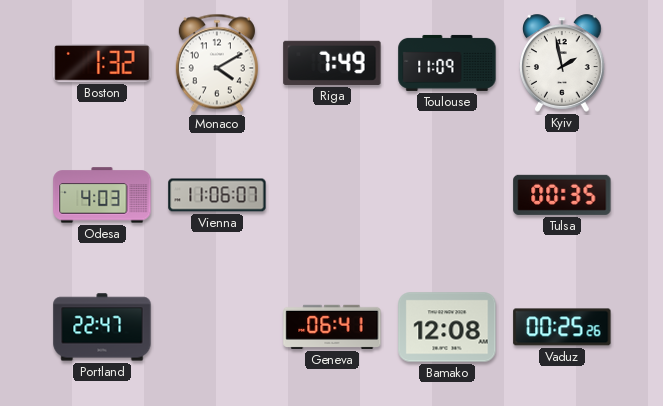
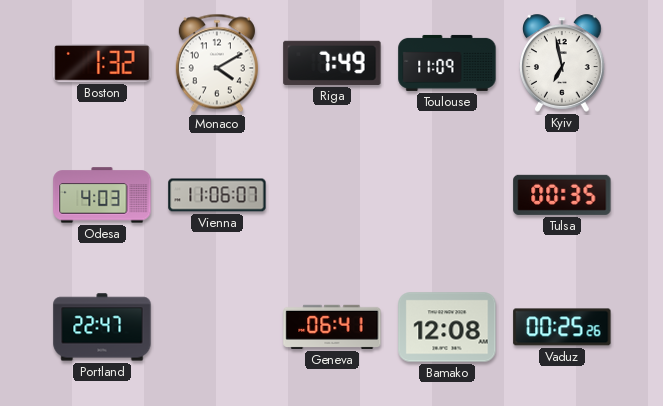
Kyiv: 1:58 -> 6:58
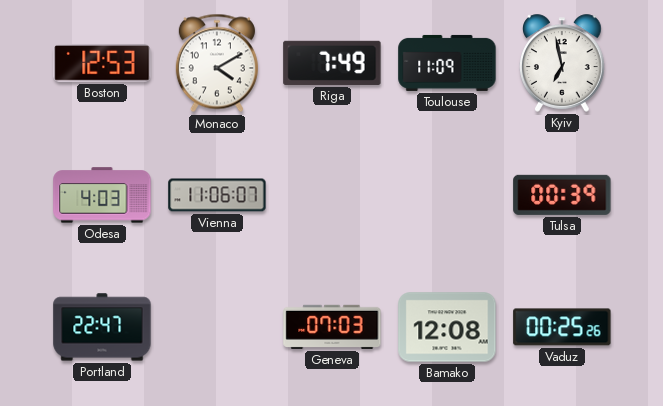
Boston: 1:32 -> 12:53
Tulsa: 00:35 -> 00:39
Geneva: 06:41 -> 07:03
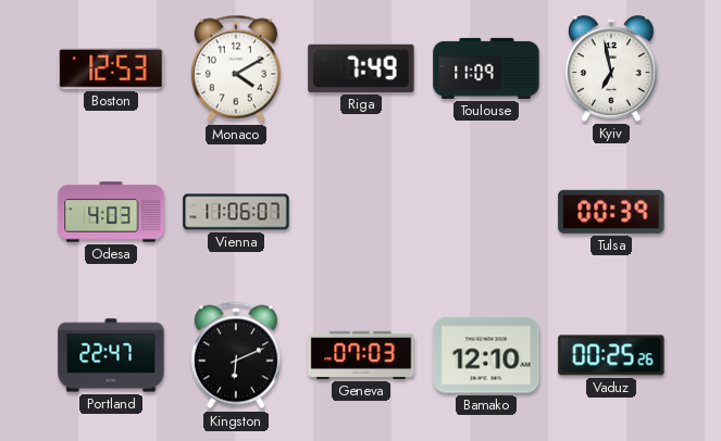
Kingston: none -> 6:11
Bamako: 12:08 -> 12:10
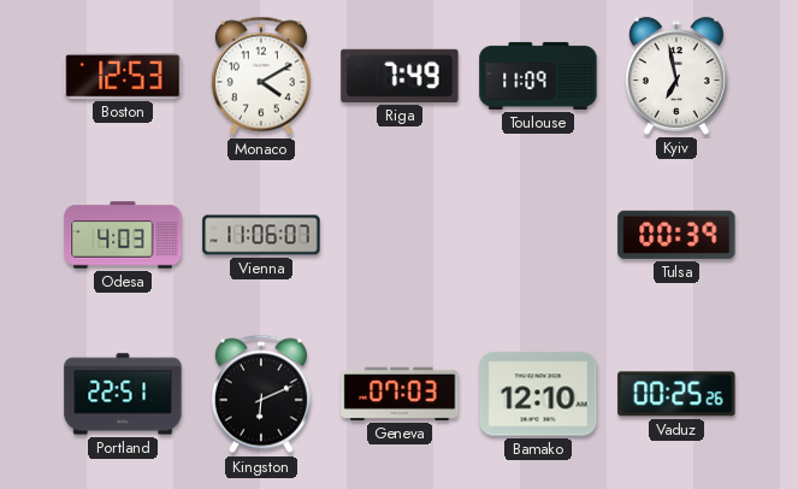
Portland: 22:47 -> 22:51
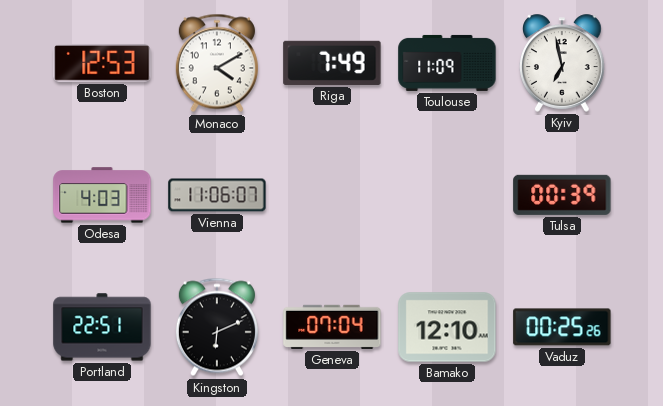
Geneva: 07:03 -> 07:04
